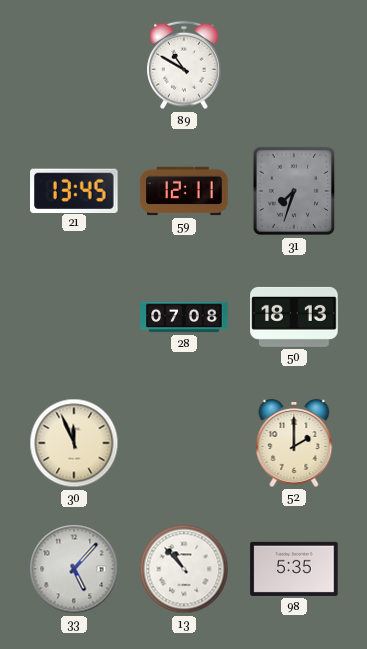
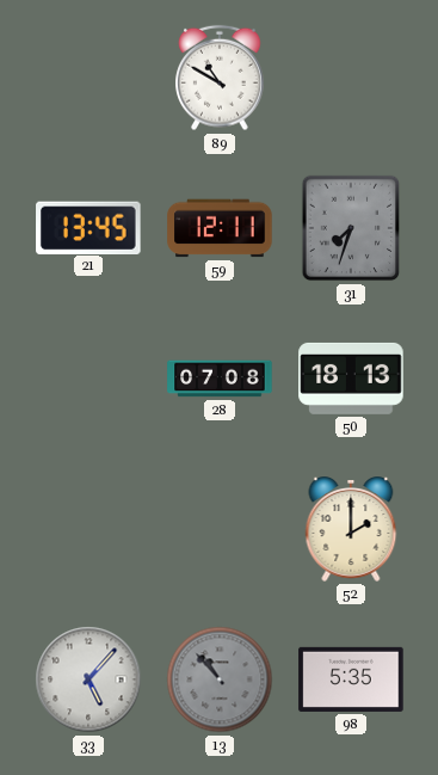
30: 11:56 -> none
13 dial: white -> grey
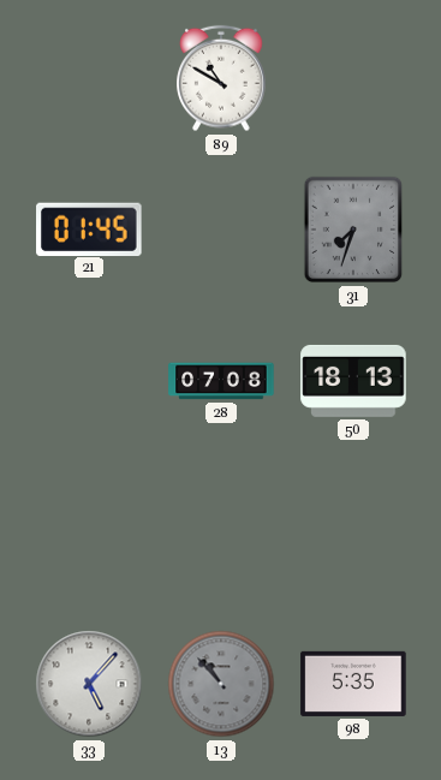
21: 13:45 -> 01:45
59: 12:11 -> none
52: 2:00 -> none
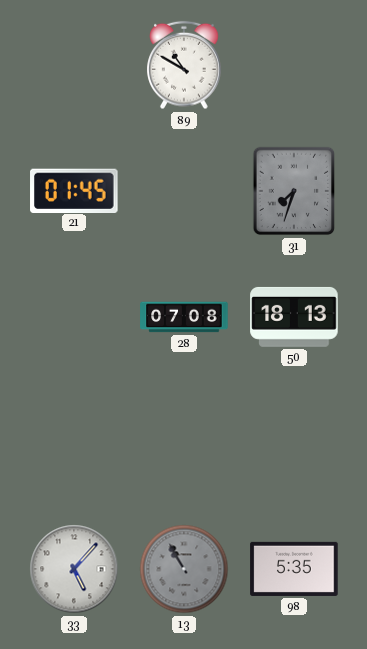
13: 10:53 -> 10:55
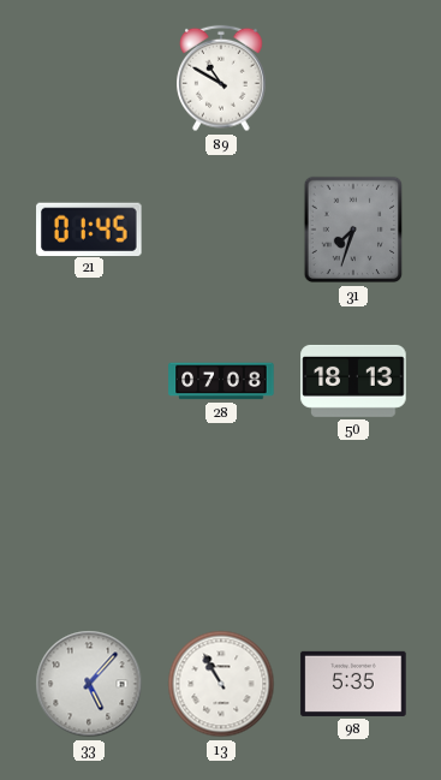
13 dial: grey -> white
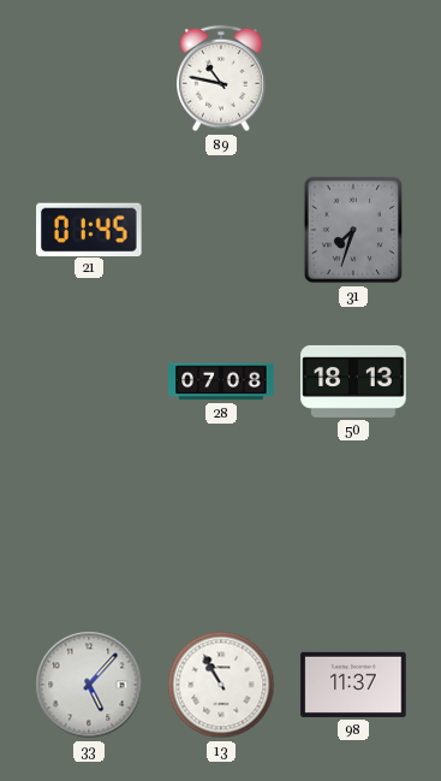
89: 10:50 -> 10:47
98: 5:35 -> 11:37
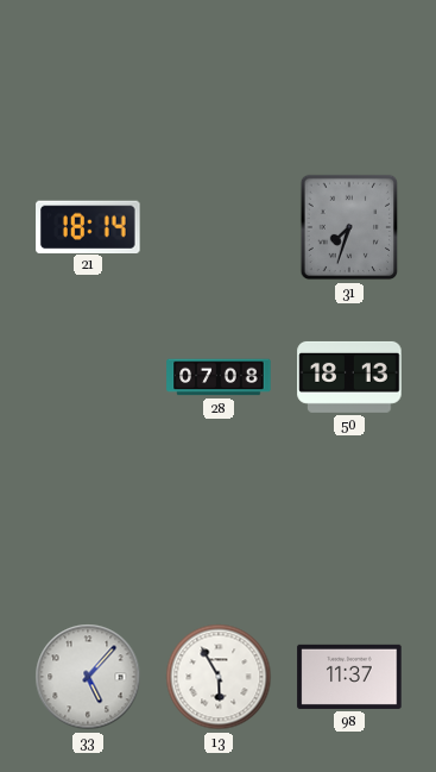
89: 10:47 -> none
21: 01:45 -> 18:14
13: 10:55 -> 5:55
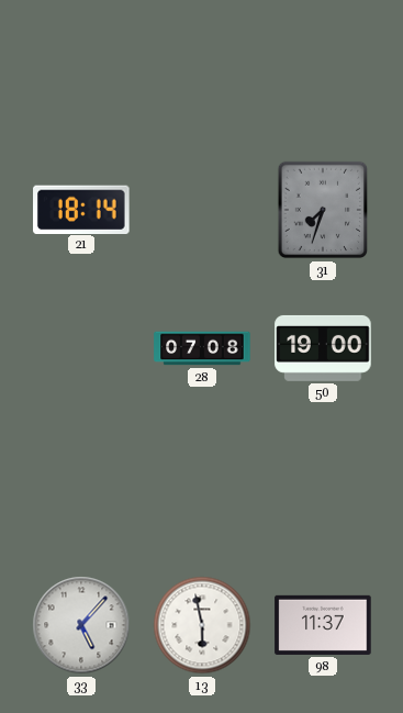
50: 18:13 -> 19:00
13: 5:55 -> 5:58
